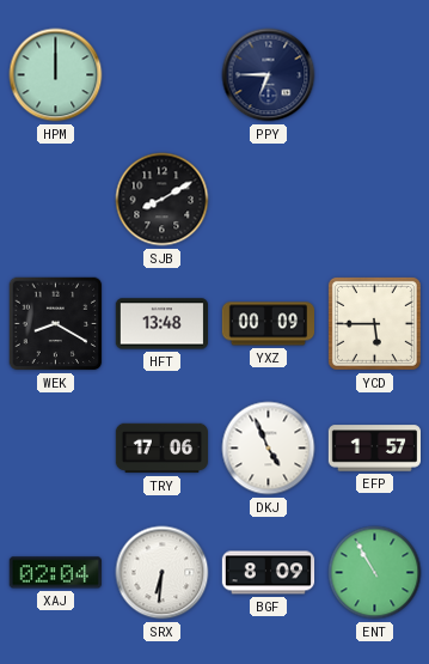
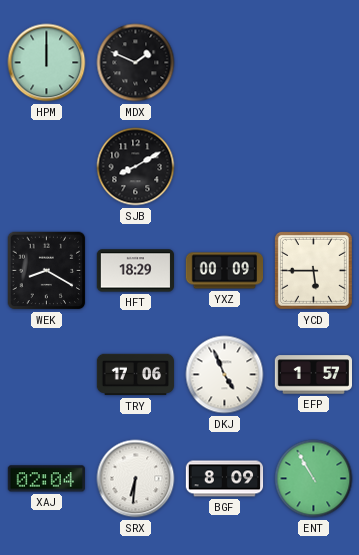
MDX: none -> 1:49
PPY: 6:45 -> none
HFT: 13:48 -> 18:29
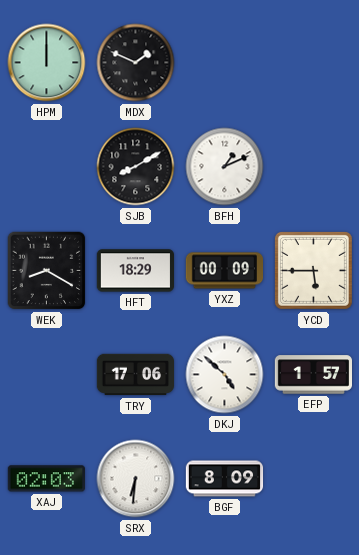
BFH: none -> 1:11
DKJ: 4:56 -> 4:52
XAJ: 02:04 -> 02:03
ENT: 10:55 -> none
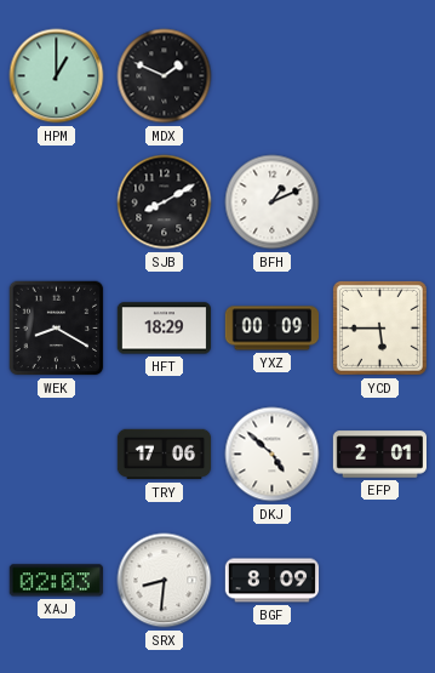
HPM: 12:00 -> 1:00
EFP: 1:57 -> 2:01
SRX: 6:31 -> 8:31
